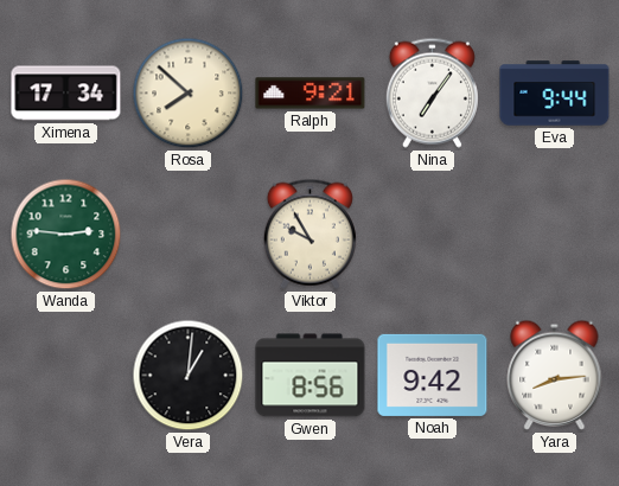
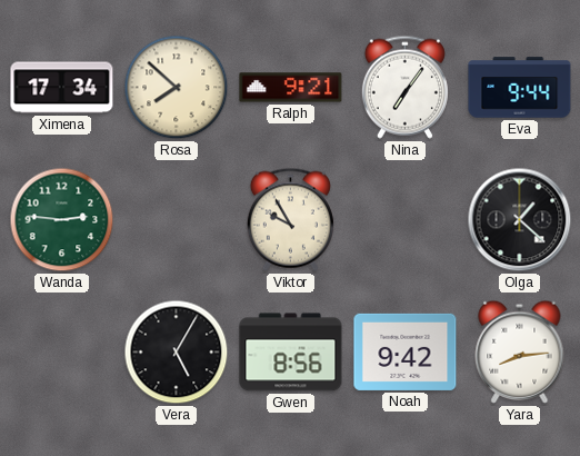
Olga: none -> 1:22
Vera: 1:01 -> 5:05
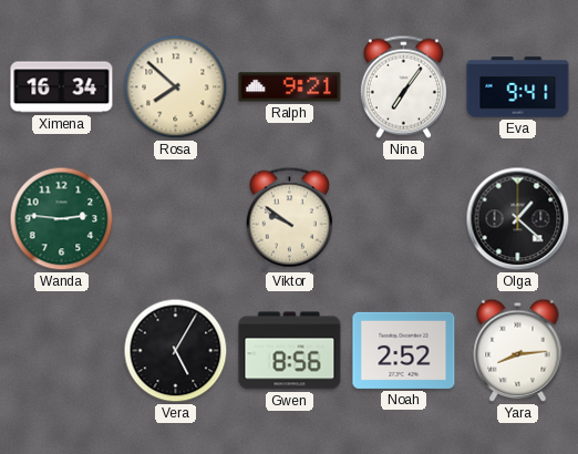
Ximena: 17:34 -> 16:34
Eva: 9:44 -> 9:41
Viktor: 9:55 -> 9:51
Noah: 9:42 -> 2:52
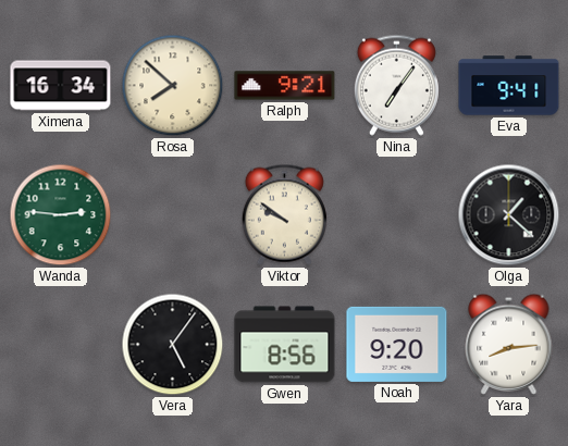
Vera: 5:05 -> 5:06
Noah: 2:52 -> 9:20
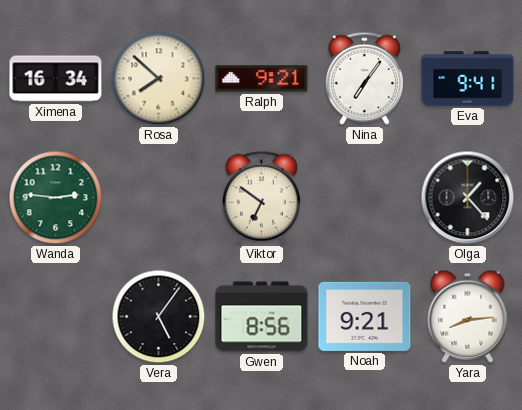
Viktor: 9:51 -> 6:51
Olga: 1:22 -> 1:23
Noah: 9:20 -> 9:21
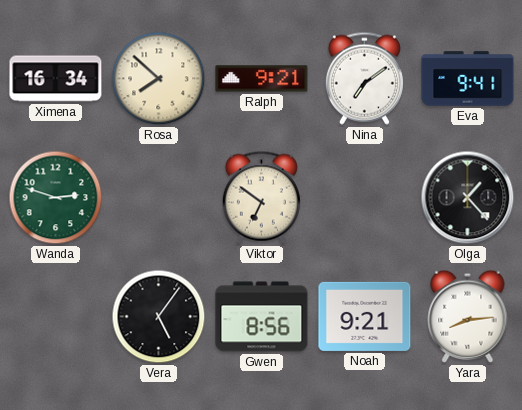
Nina: 7:06 -> 7:09
Wanda: 2:46 -> 2:48
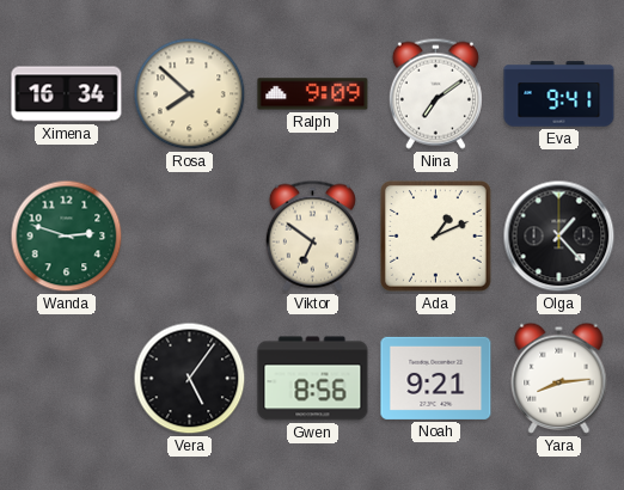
Ralph: 9:21 -> 9:09
Ada: none -> 1:11
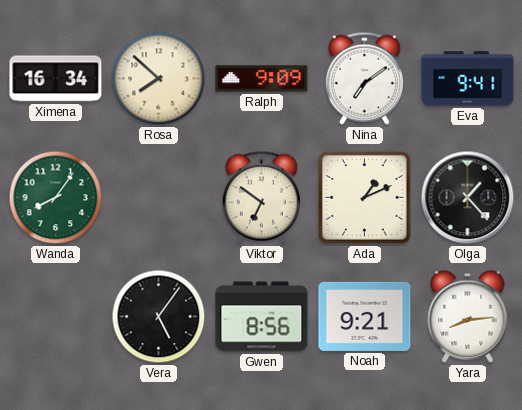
Wanda: 2:48 -> 8:06
